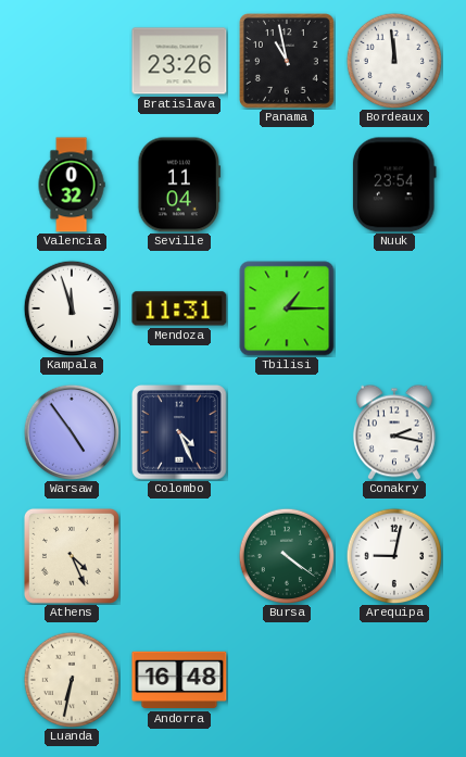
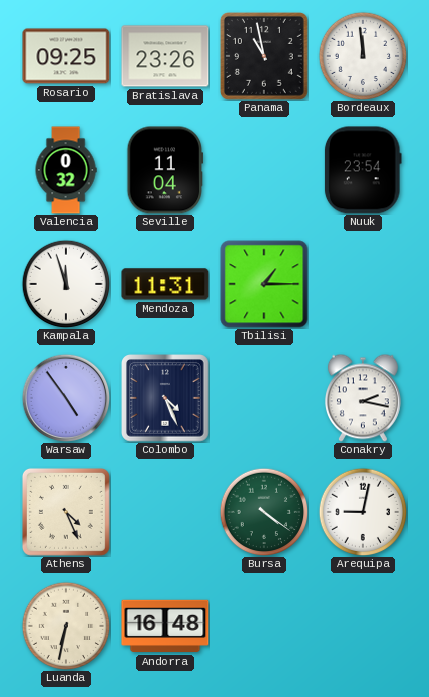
Rosario: none -> 09:25
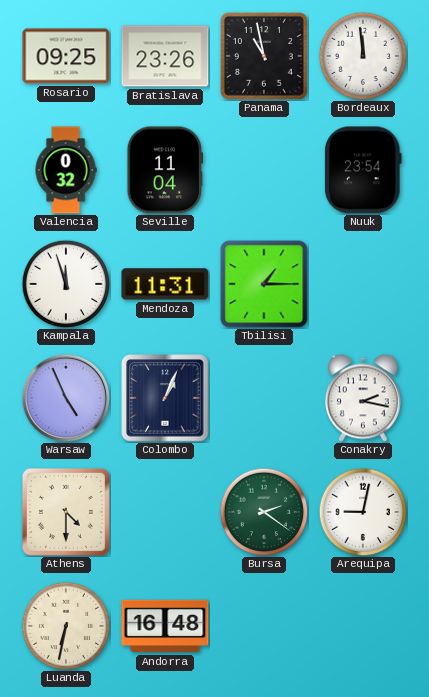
Warsaw: 4:54 -> 4:56
Colombo: 4:26 -> 1:04
Athens: 4:26 -> 4:30
Bursa: 4:21 -> 2:21
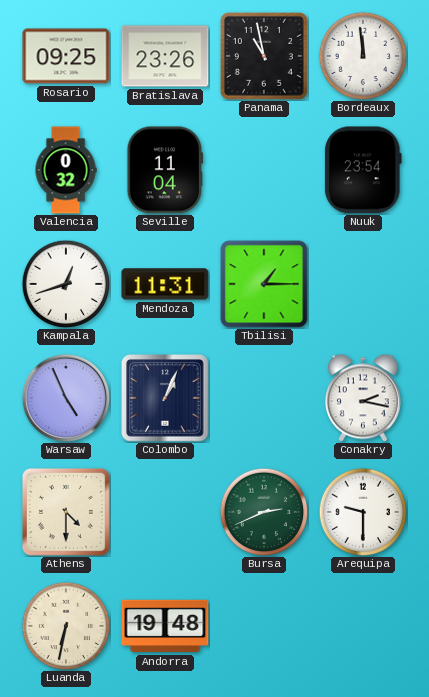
Kampala: 11:57 -> 12:42
Bursa: 2:21 -> 2:41
Arequipa: 9:02 -> 9:30
Andorra: 16:48 -> 19:48
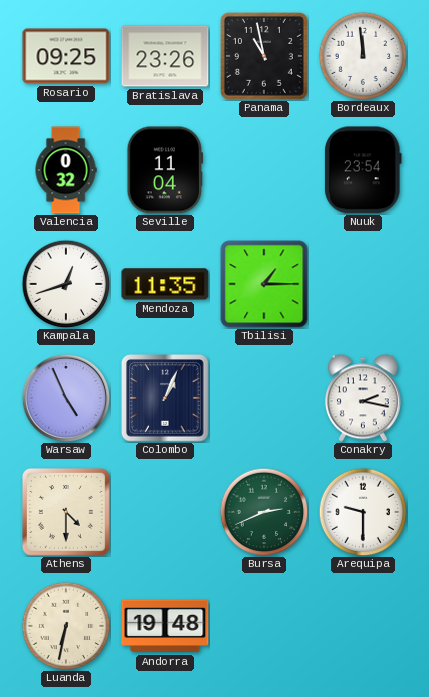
Mendoza: 11:31 -> 11:35
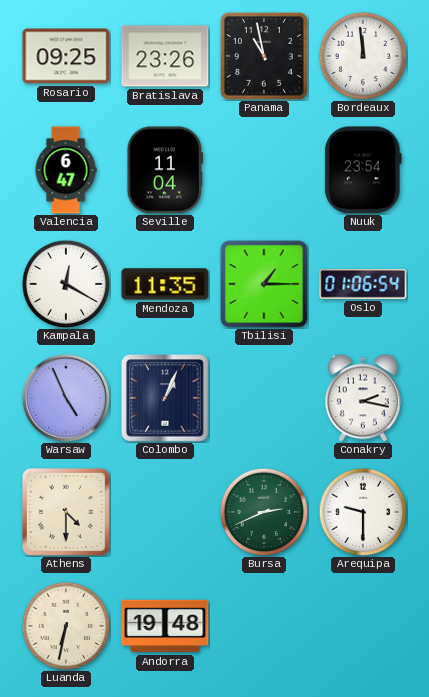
Valencia: 0:32 -> 6:47
Kampala: 12:42 -> 12:20
Oslo: none -> 01:06
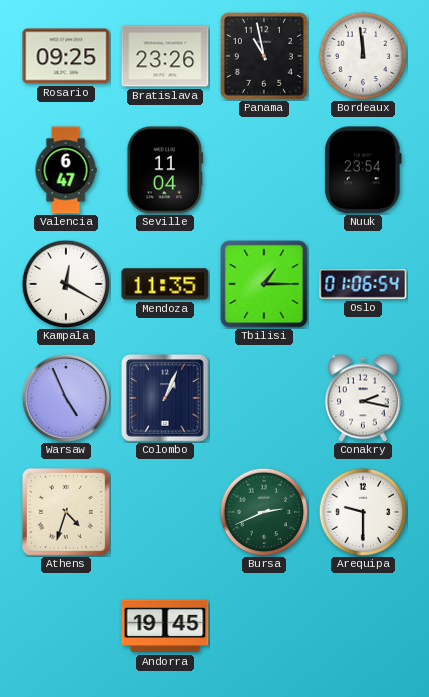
Athens: 4:30 -> 4:33
Luanda: 6:32 -> none
Andorra: 19:48 -> 19:45
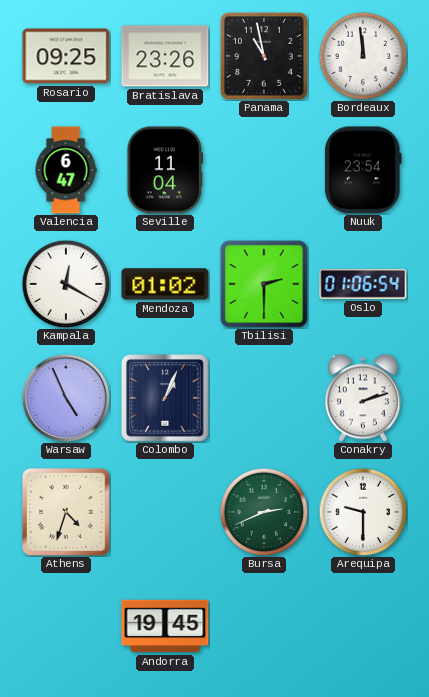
Mendoza: 11:35 -> 01:02
Tbilisi: 1:15 -> 2:30
Conakry: 2:17 -> 2:12
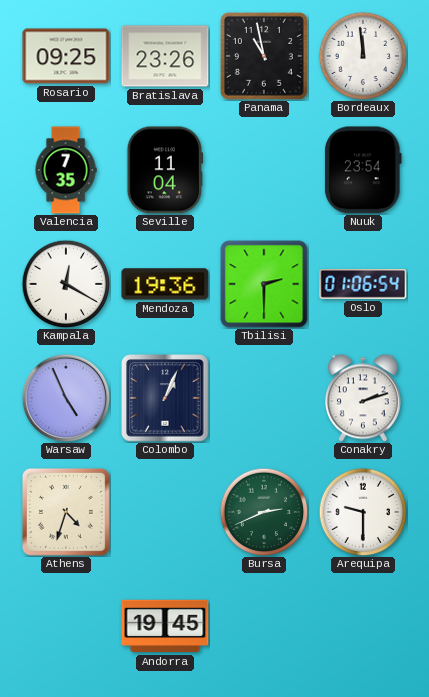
Valencia: 6:47 -> 7:35
Mendoza: 01:02 -> 19:36
